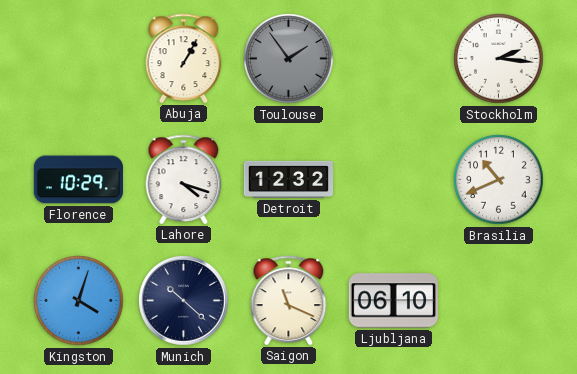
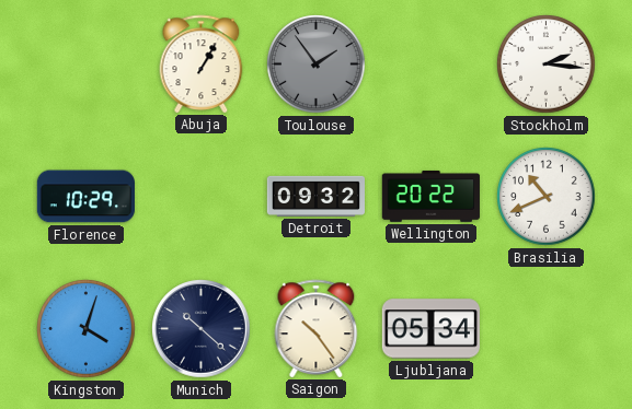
Lahore: 4:18 -> none
Detroit: 12:32 -> 09:32
Wellington: none -> 20:22
Saigon: 11:19 -> 10:24
Ljubljana: 06:10 -> 05:34
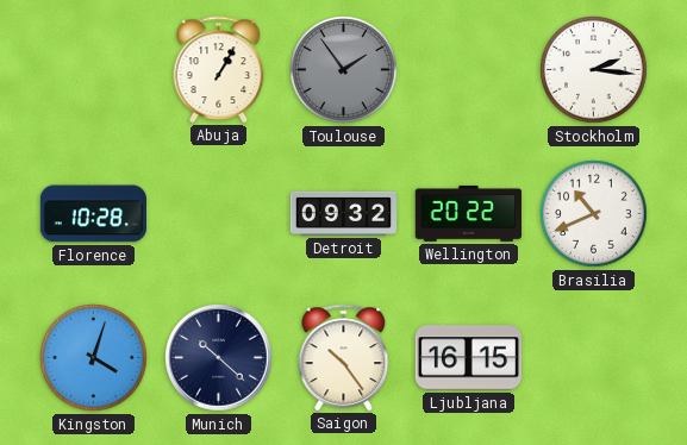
Florence: 10:29 -> 10:28
Ljubljana: 05:34 -> 16:15
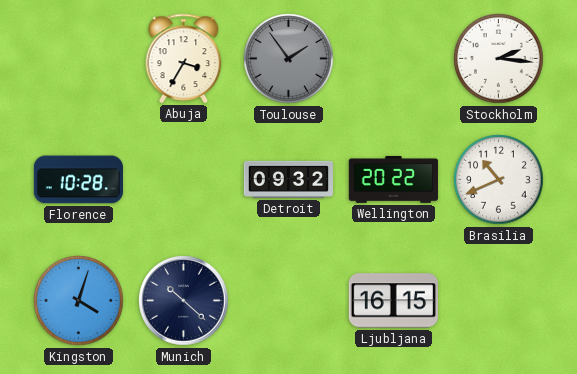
Abuja: 1:05 -> 3:35
Saigon: 10:24 -> none
